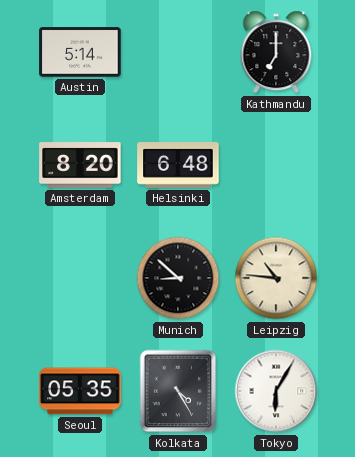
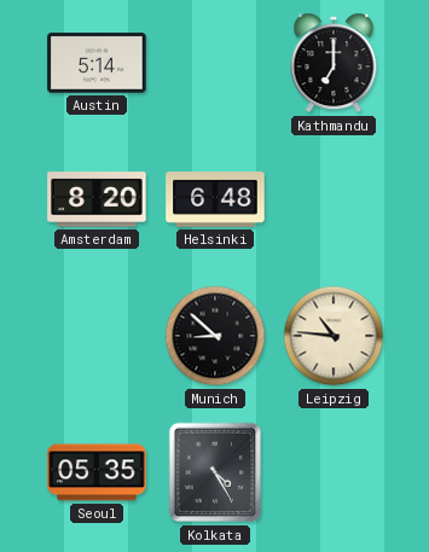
Tokyo: 6:05 -> none
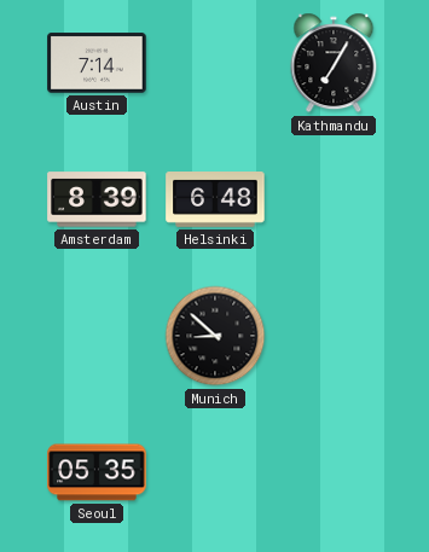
Austin: 5:14 -> 7:14
Kathmandu: 7:00 -> 7:05
Amsterdam: 8:20 -> 8:39
Leipzig: 10:46 -> none
Kolkata: 4:25 -> none
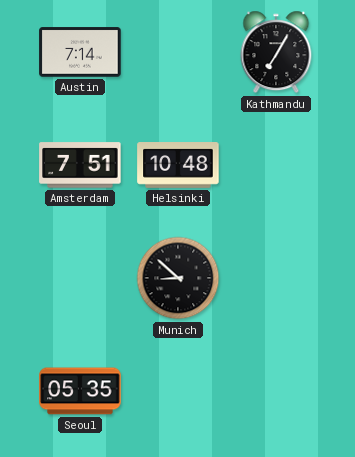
Amsterdam: 8:39 -> 7:51
Helsinki: 6:48 -> 10:48
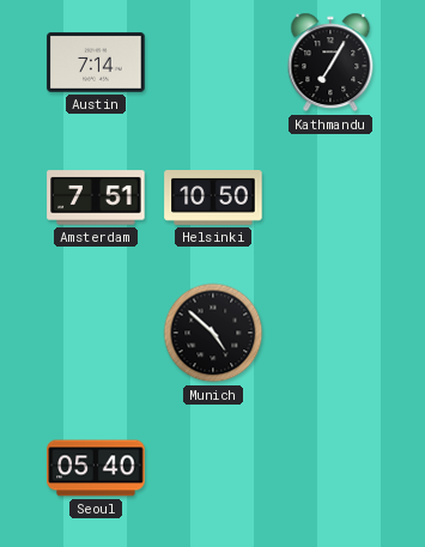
Helsinki: 10:48 -> 10:50
Munich: 8:52 -> 4:52
Seoul: 05:35 -> 05:40
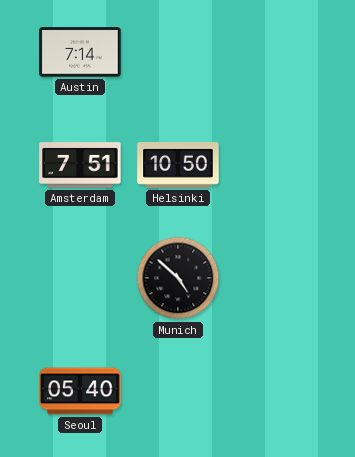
Kathmandu: 7:05 -> none
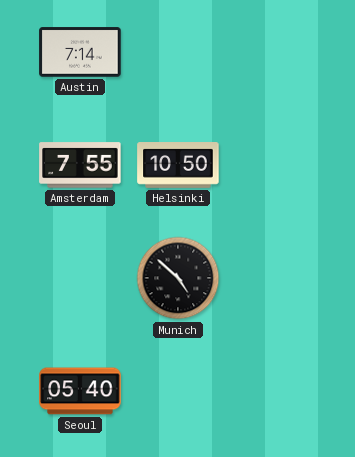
Amsterdam: 7:51 -> 7:55
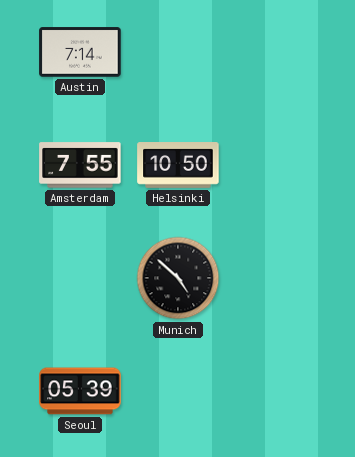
Seoul: 05:40 -> 05:39
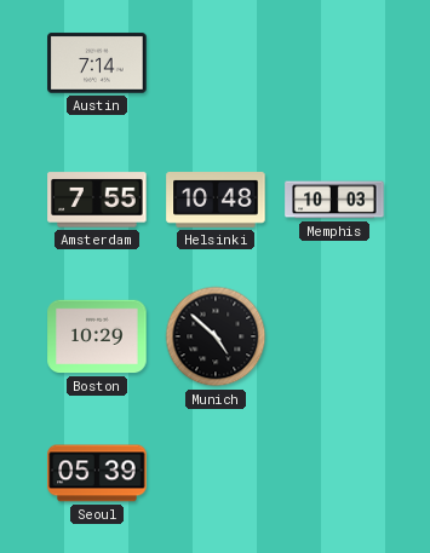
Helsinki: 10:50 -> 10:48
Memphis: none -> 10:03
Boston: none -> 10:29
